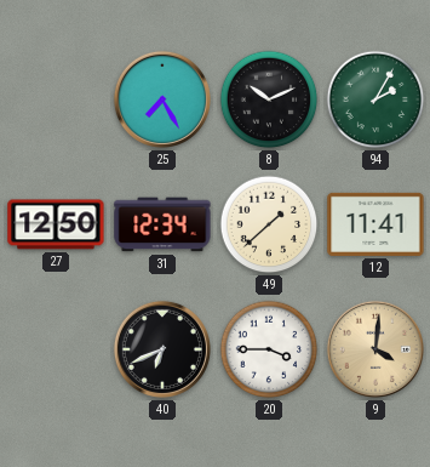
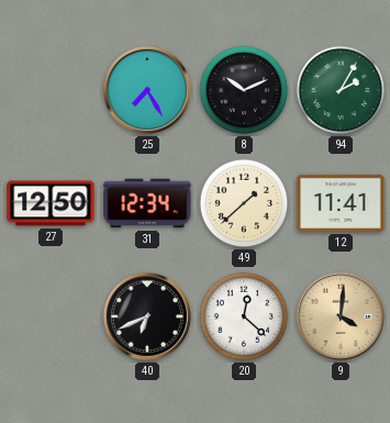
20: 3:45 -> 12:22
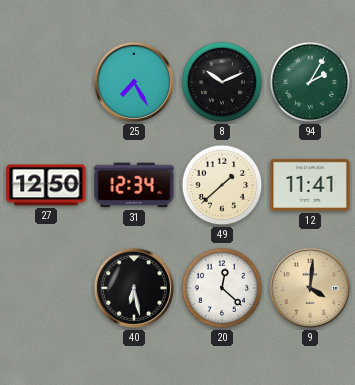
40: 6:41 -> 6:28
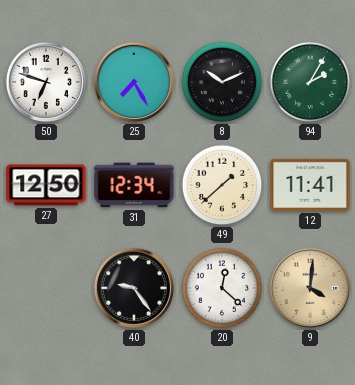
50: none -> 6:48
40: 6:28 -> 9:24
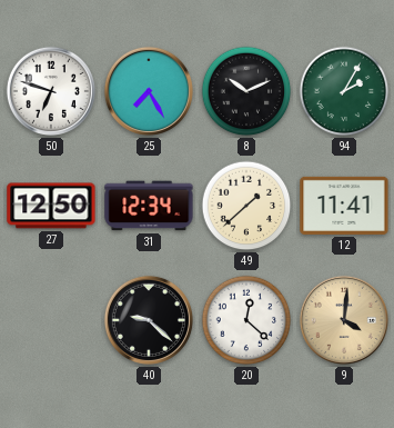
40: 9:24 -> 9:22
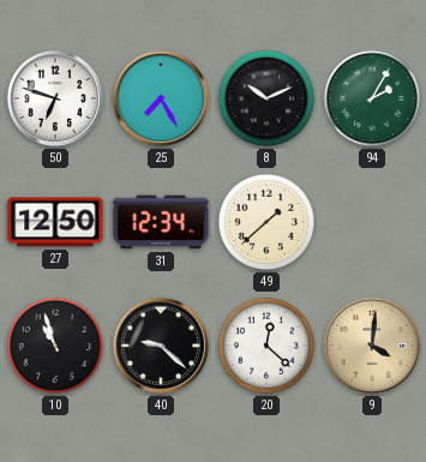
12: 11:41 -> none
10: none -> 10:57
